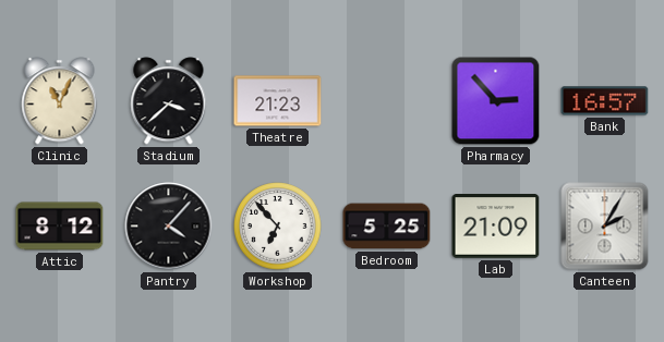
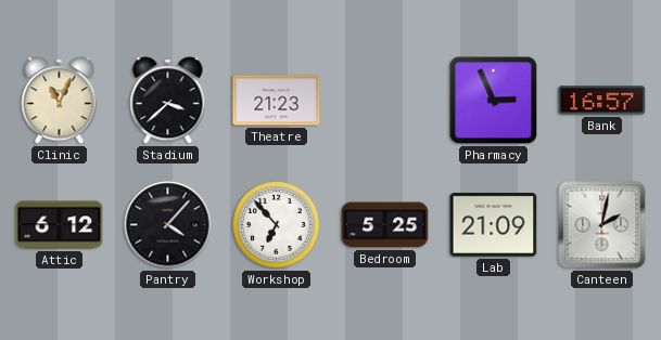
Pharmacy: 2:53 -> 2:56
Attic: 8:12 -> 6:12
Canteen: 2:05 -> 2:02
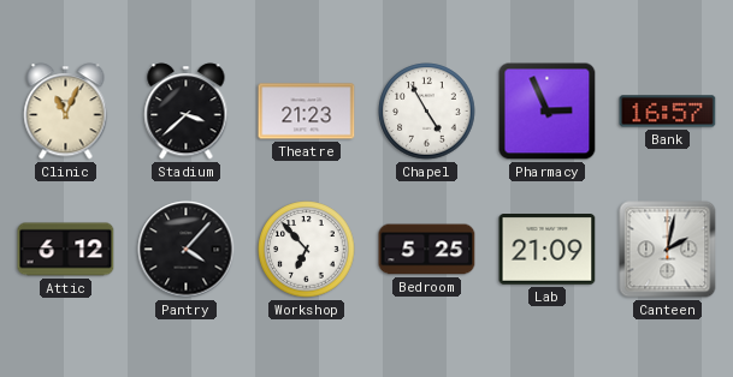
Chapel: none -> 4:55
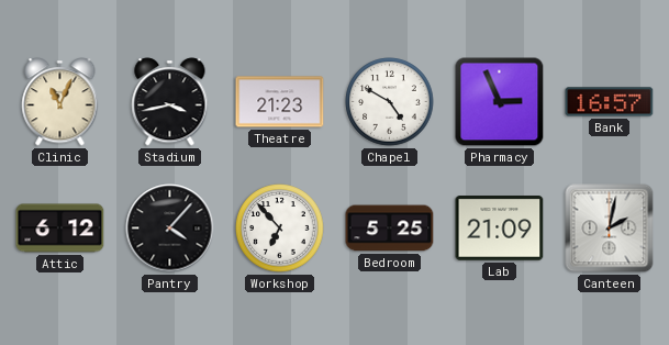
Stadium: 3:38 -> 3:43
Chapel: 4:55 -> 4:50
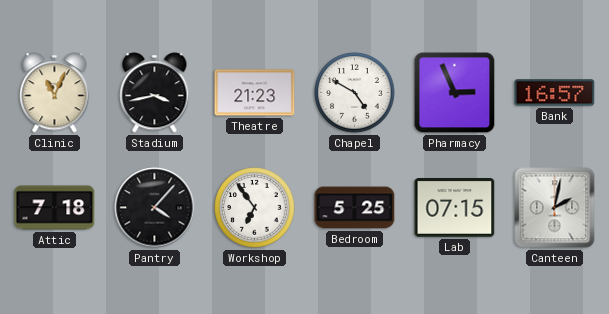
Attic: 6:12 -> 7:18
Workshop: 6:53 -> 6:54
Lab: 21:09 -> 07:15
